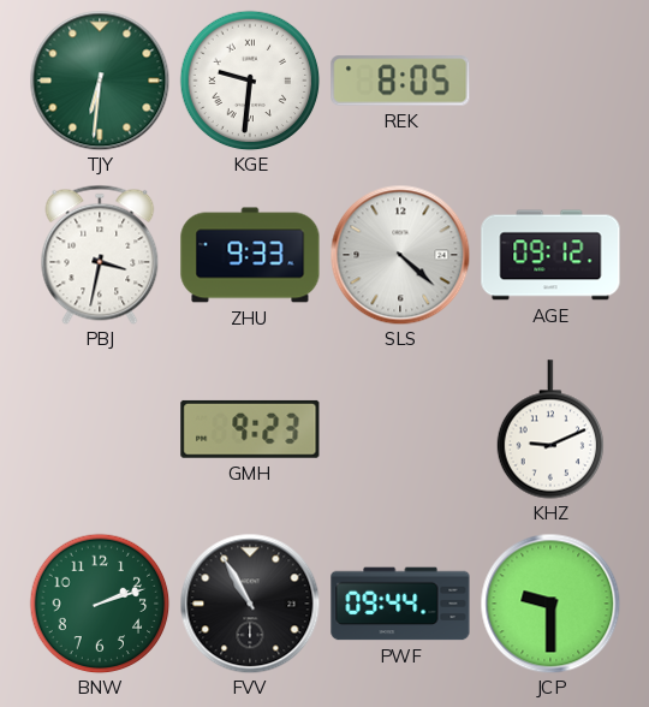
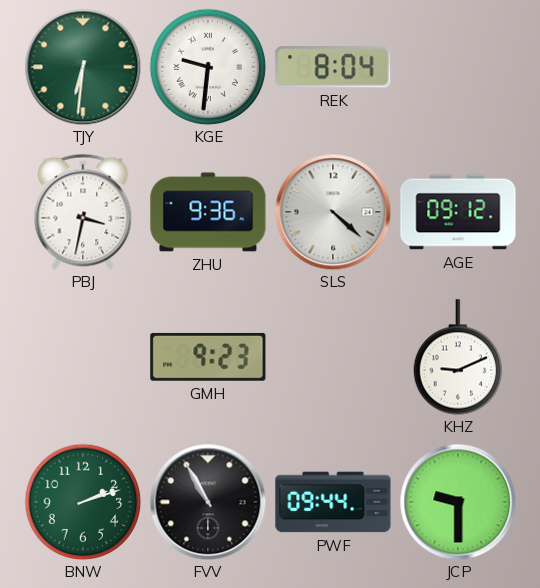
REK: 8:05 -> 8:04
ZHU: 9:33 -> 9:36
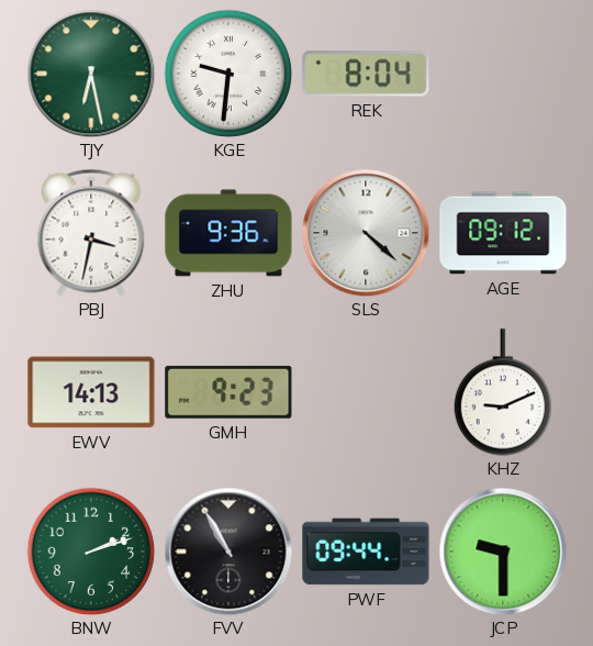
TJY: 6:31 -> 6:28
EWV: none -> 14:13
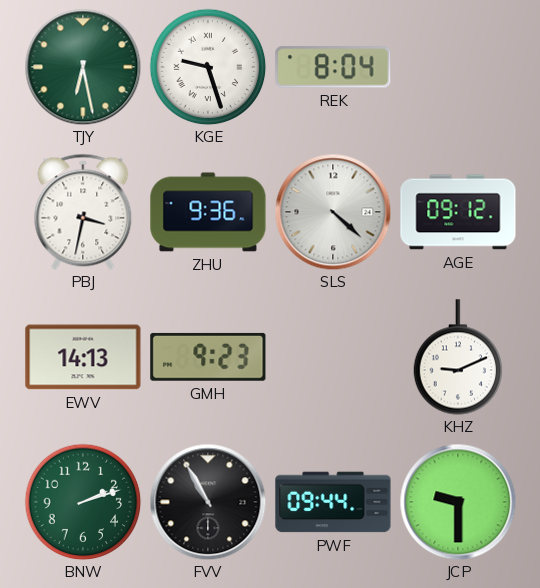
KGE: 9:31 -> 9:27
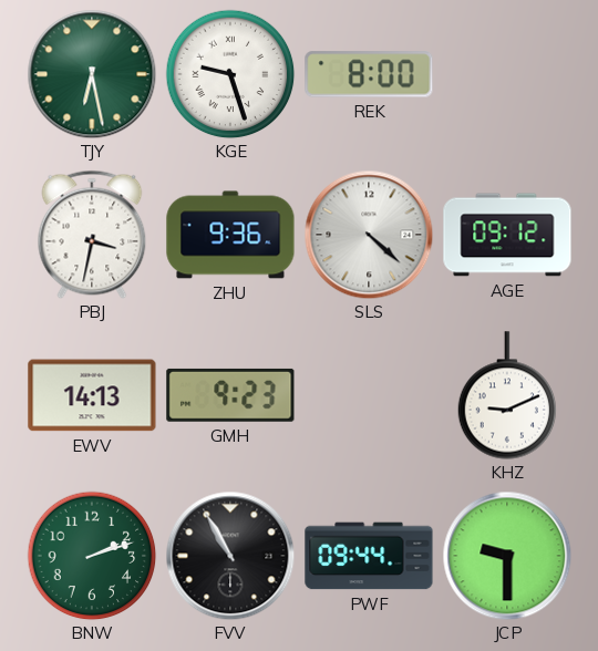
REK: 8:04 -> 8:00
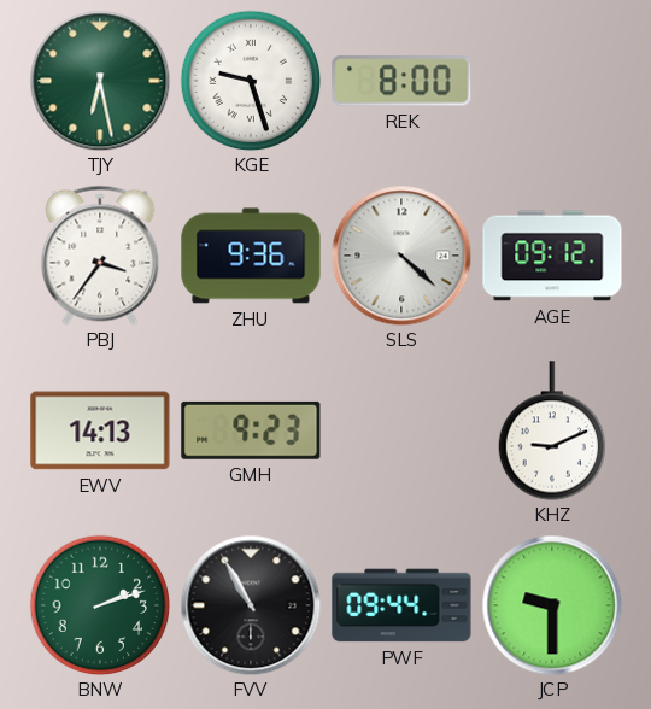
PBJ: 3:32 -> 3:36
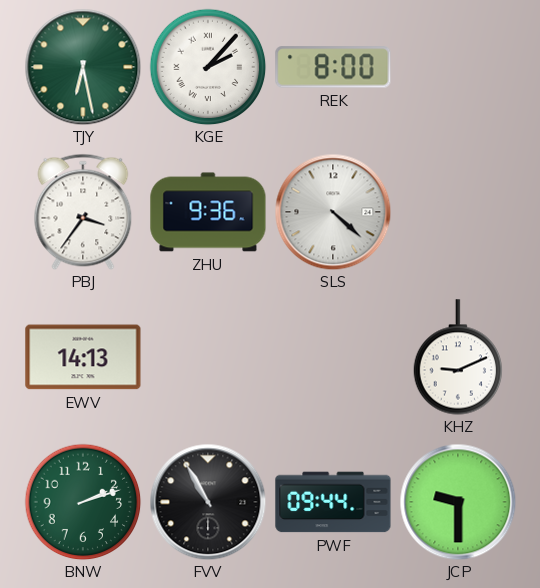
KGE: 9:27 -> 2:07
AGE: 09:12 -> none
GMH: 9:23 -> none
